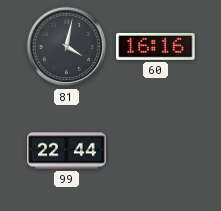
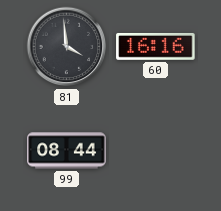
81: 4:02 -> 3:59
99: 22:44 -> 08:44
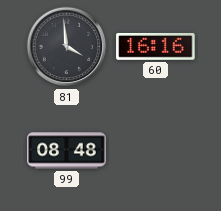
99: 08:44 -> 08:48
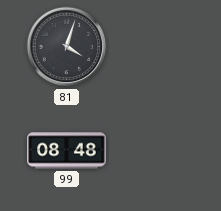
81: 3:59 -> 4:03
60: 16:16 -> none
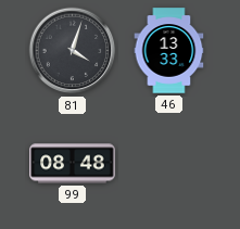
46: none -> 13:33
